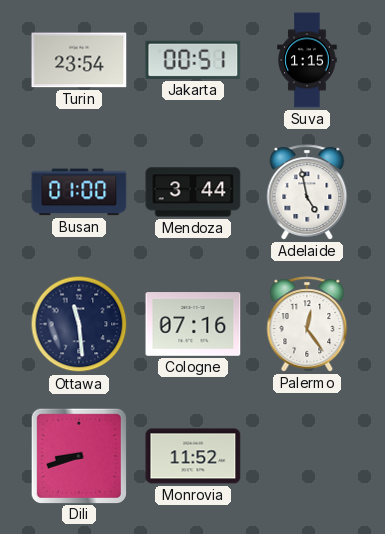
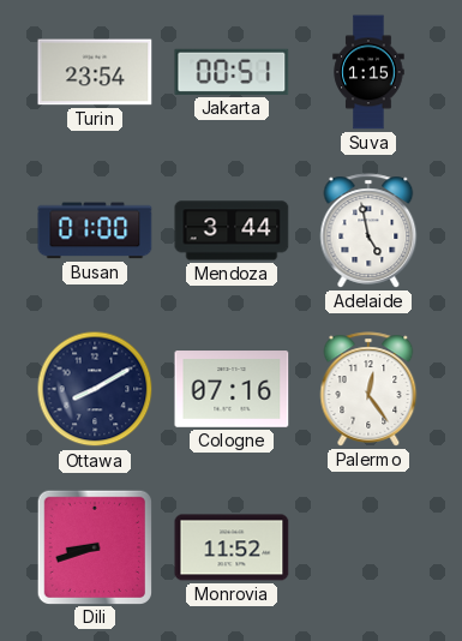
Ottawa: 11:29 -> 8:10
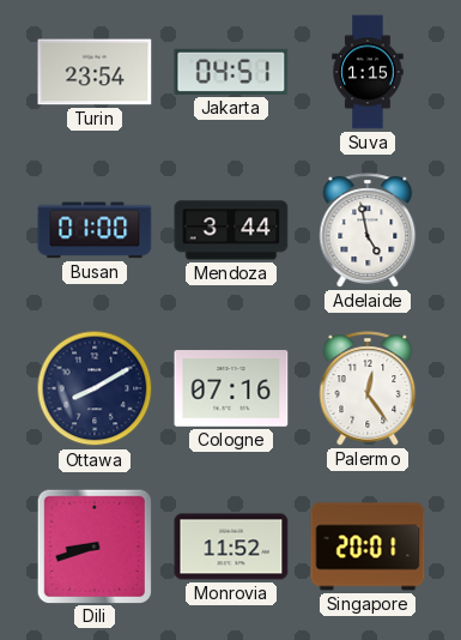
Jakarta: 00:51 -> 04:51
Singapore: none -> 20:01
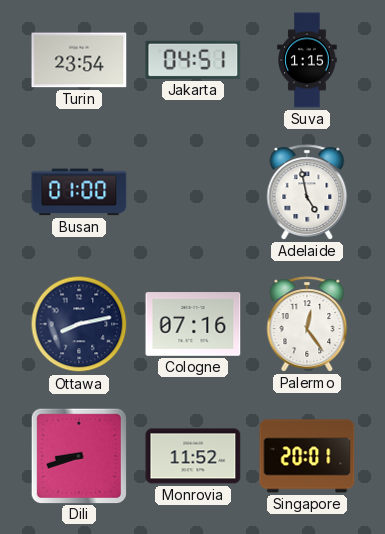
Mendoza: 3:44 -> none
Ottawa: 8:10 -> 8:13
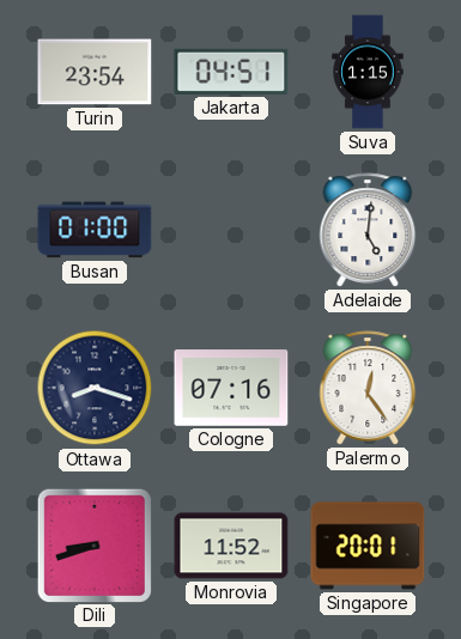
Adelaide: 4:58 -> 5:01
Ottawa: 8:13 -> 8:18
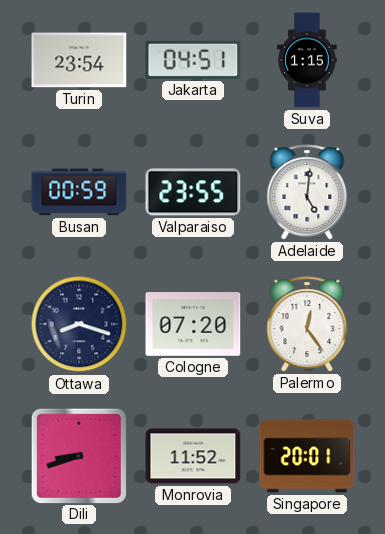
Busan: 01:00 -> 00:59
Valparaiso: none -> 23:55
Cologne: 07:16 -> 07:20
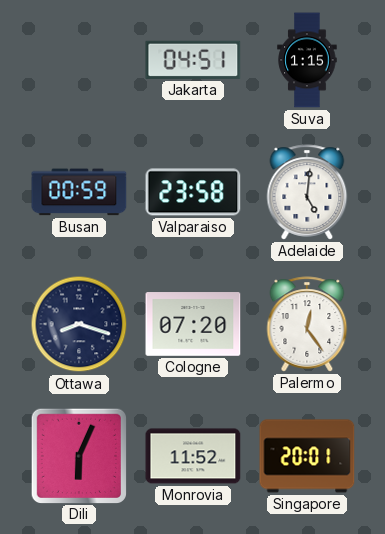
Turin: 23:54 -> none
Valparaiso: 23:55 -> 23:58
Dili: 8:42 -> 6:04
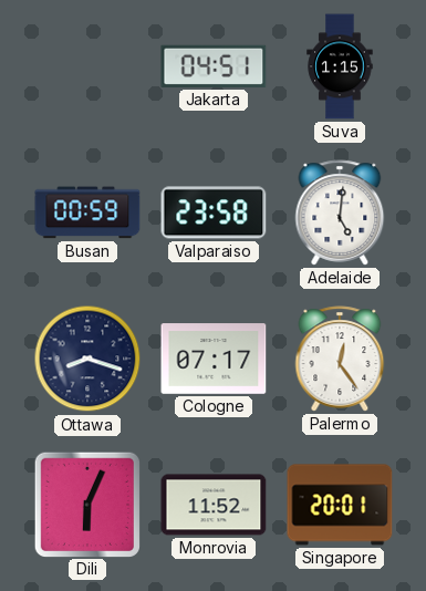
Cologne: 07:20 -> 07:17
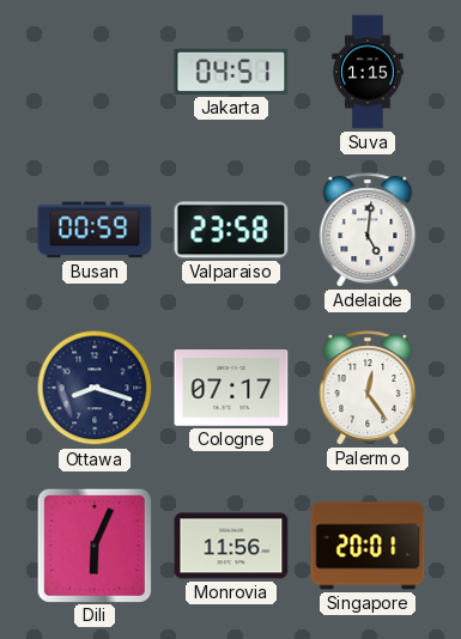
Monrovia: 11:52 -> 11:56
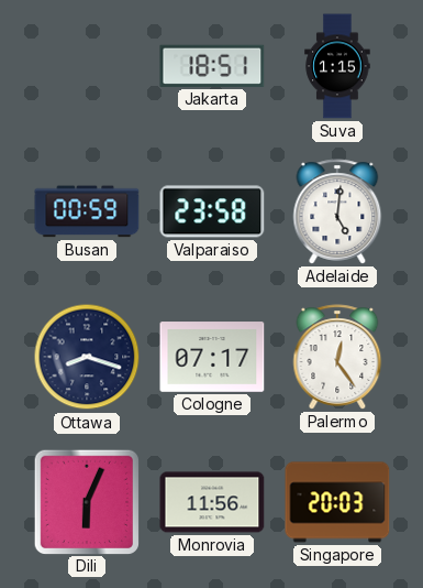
Jakarta: 04:51 -> 18:51
Singapore: 20:01 -> 20:03
